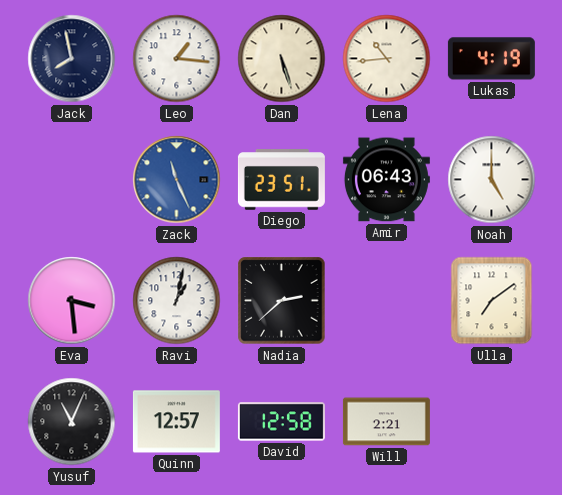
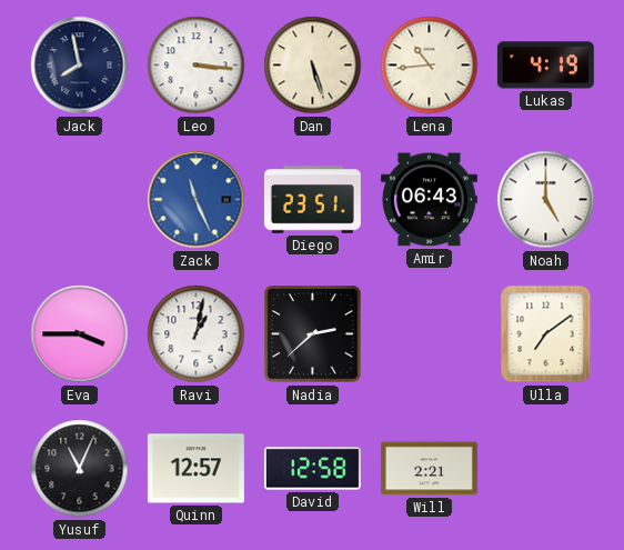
Leo: 1:16 -> 3:16
Eva: 3:29 -> 3:45
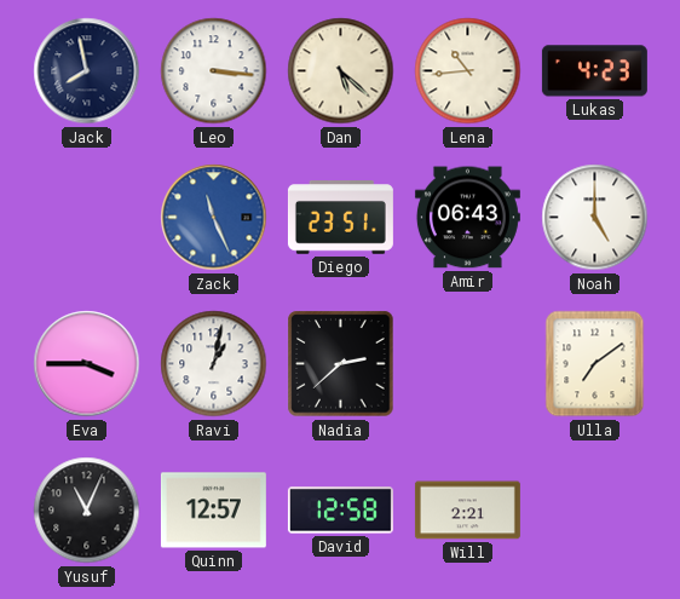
Dan: 5:27 -> 5:22
Lukas: 4:19 -> 4:23
